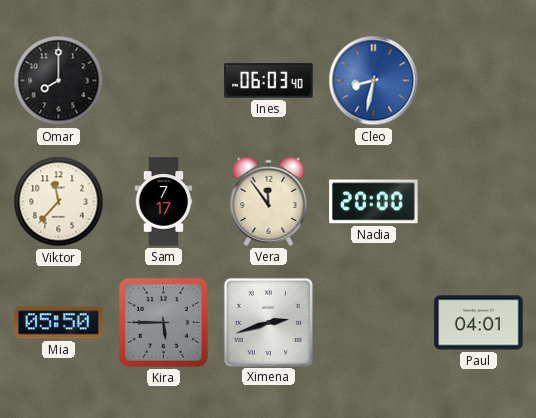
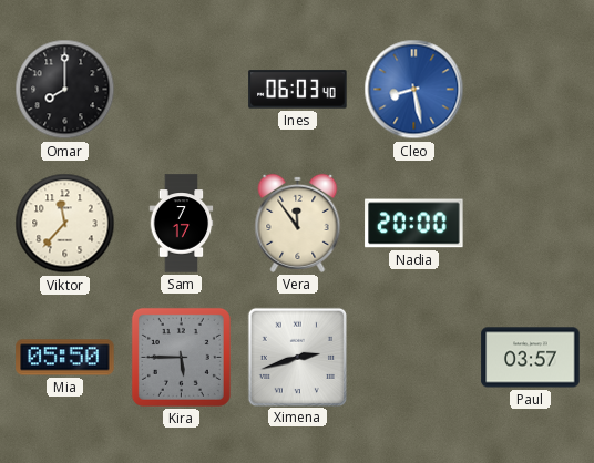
Cleo: 8:32 -> 8:28
Paul: 04:01 -> 03:57
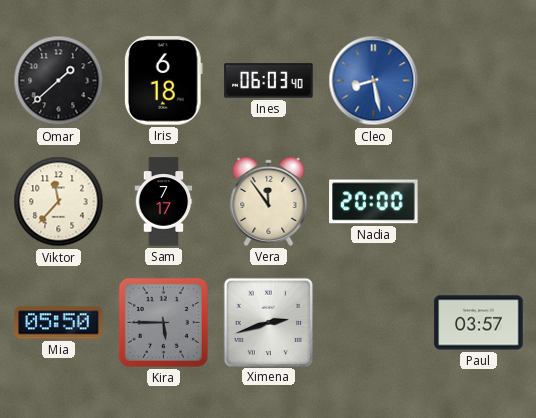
Omar: 8:00 -> 1:38
Iris: none -> 6:18
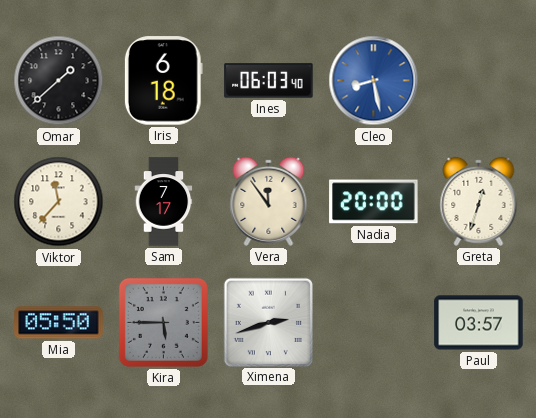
Greta: none -> 12:33
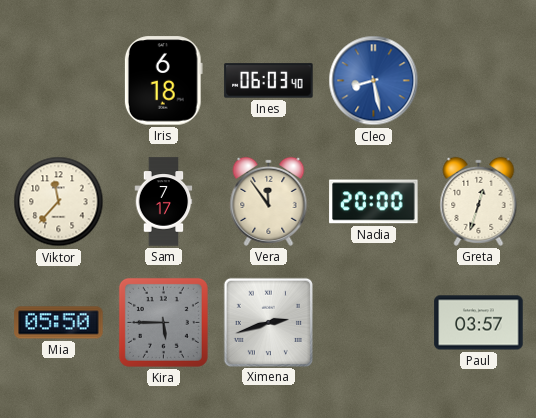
Omar: 1:38 -> none
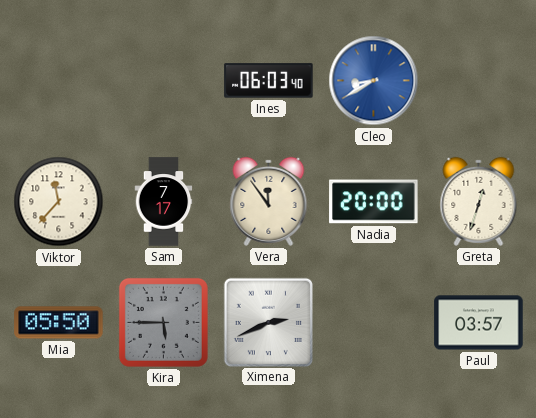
Iris: 6:18 -> none
Cleo: 8:28 -> 8:40
Ximena: 2:42 -> 2:41
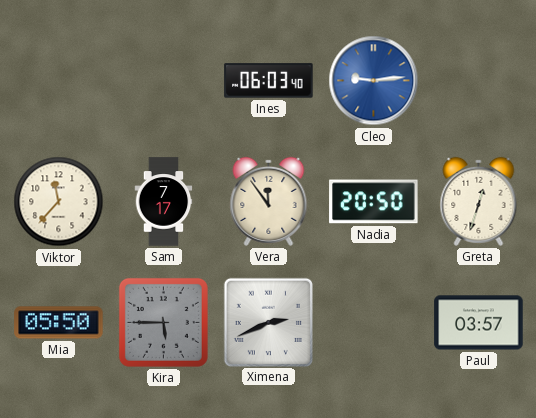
Cleo: 8:40 -> 9:14
Nadia: 20:00 -> 20:50
